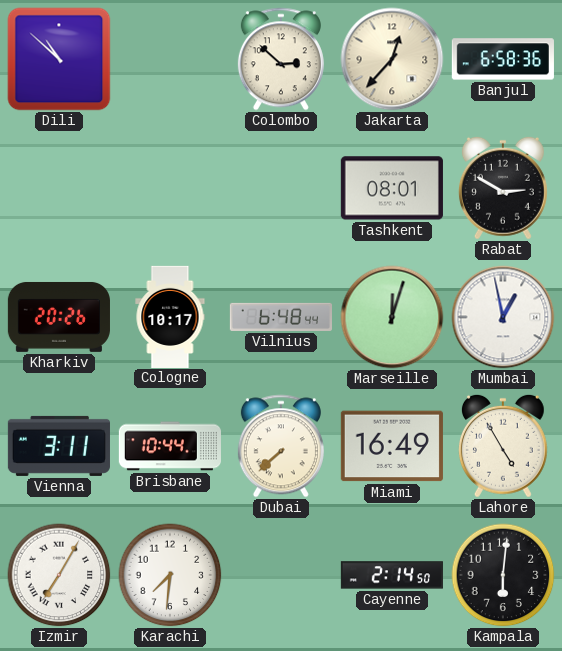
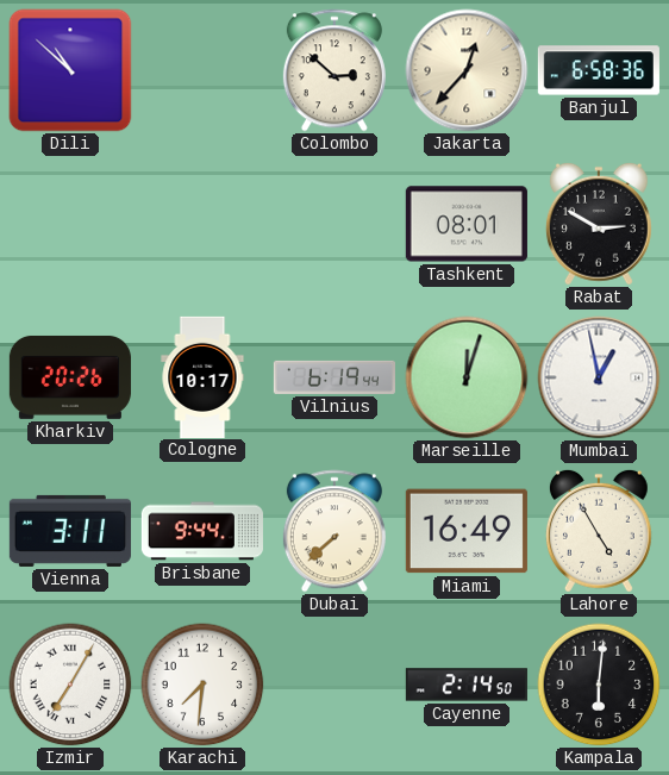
Vilnius: 6:48 -> 6:19
Brisbane: 10:44 -> 9:44
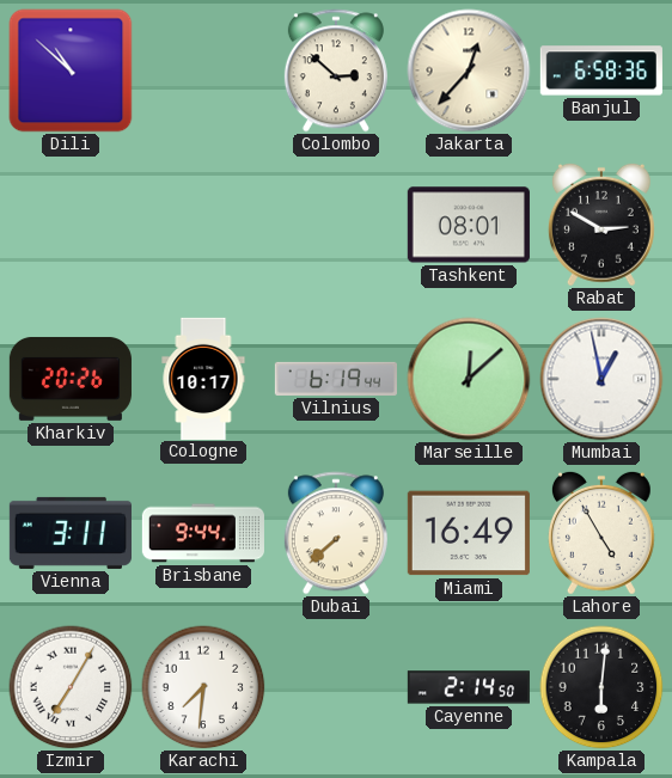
Marseille: 12:03 -> 12:08
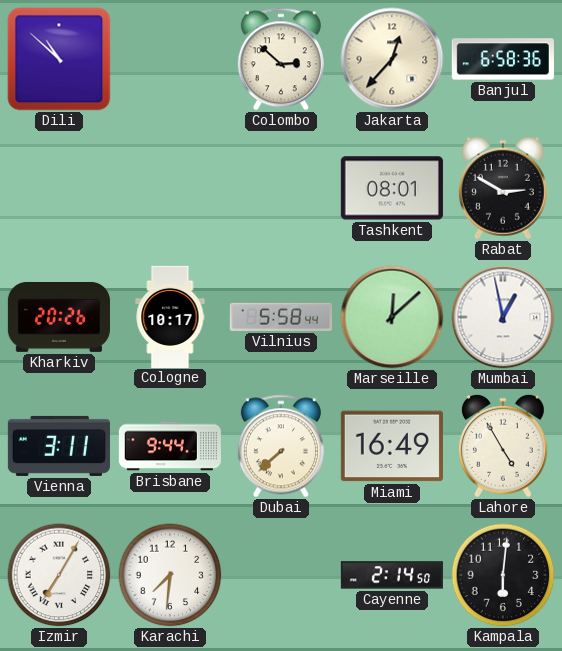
Vilnius: 6:19 -> 5:58
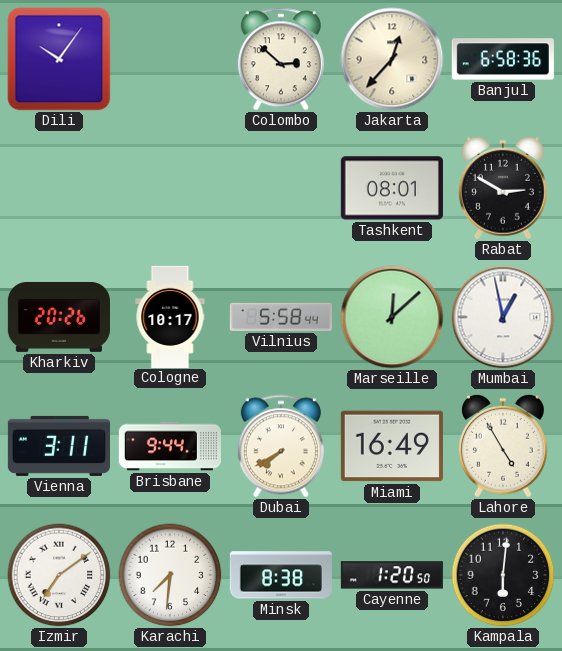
Dili: 10:52 -> 10:06
Dubai: 7:38 -> 7:40
Izmir: 7:05 -> 7:09
Minsk: none -> 8:38
Cayenne: 2:14 -> 1:20
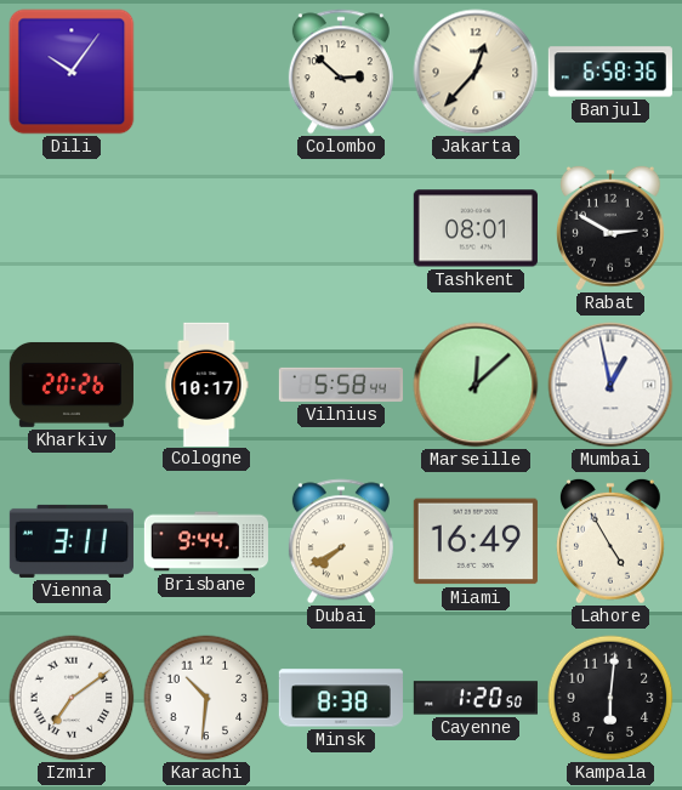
Karachi: 7:31 -> 10:31
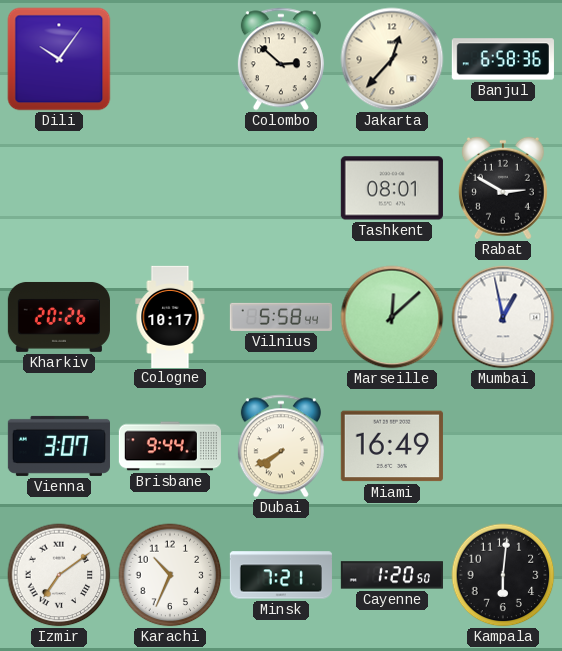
Vienna: 3:11 -> 3:07
Lahore: 4:55 -> none
Karachi: 10:31 -> 10:34
Minsk: 8:38 -> 7:21
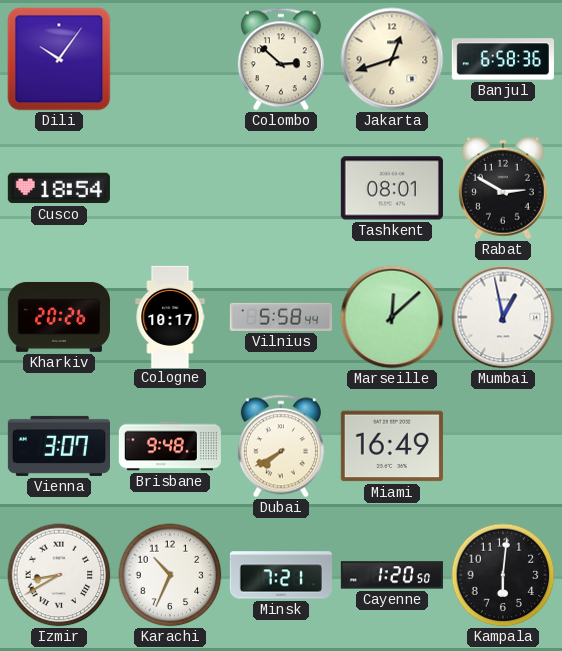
Jakarta: 12:37 -> 12:42
Cusco: none -> 18:54
Brisbane: 9:44 -> 9:48
Izmir: 7:09 -> 8:40
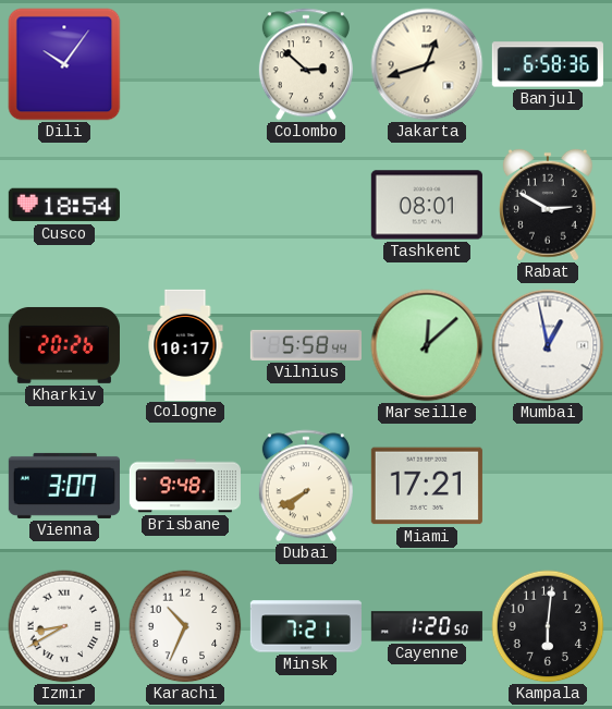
Miami: 16:49 -> 17:21
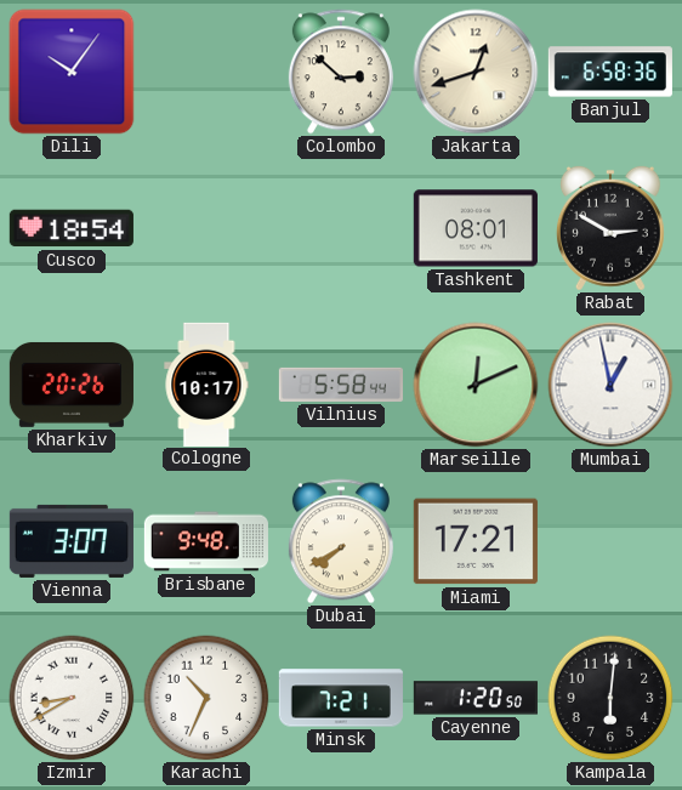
Marseille: 12:08 -> 12:11
